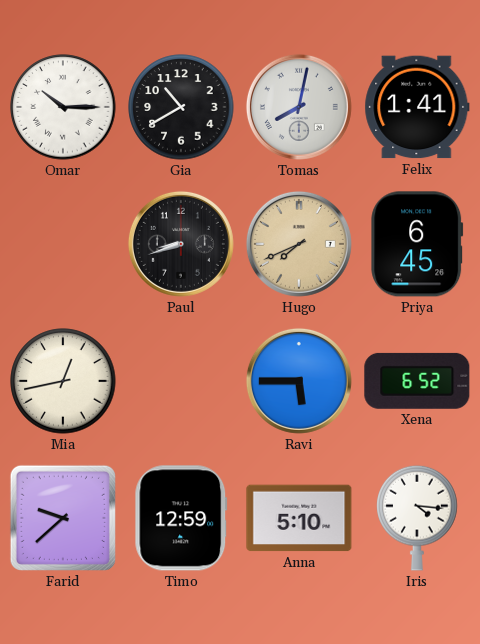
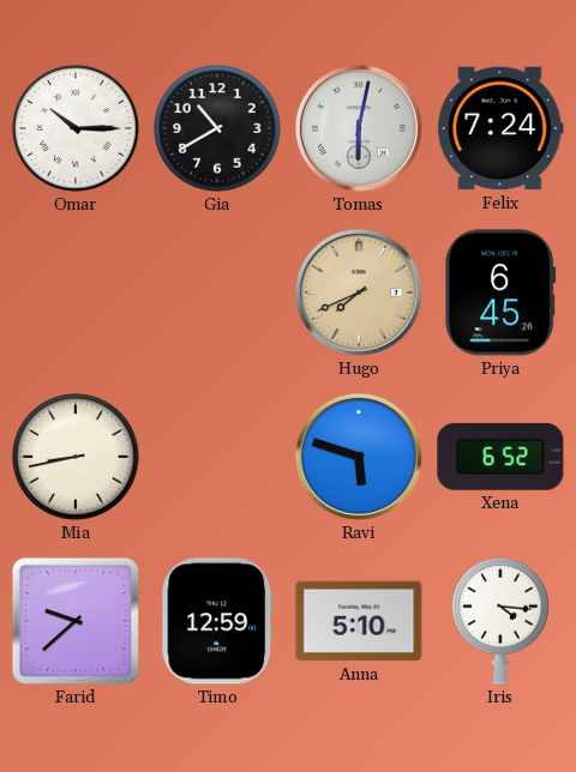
Tomas: 8:02 -> 6:02
Felix: 1:41 -> 7:24
Paul: 8:42 -> none
Mia: 12:43 -> 8:43
Ravi: 5:45 -> 5:48
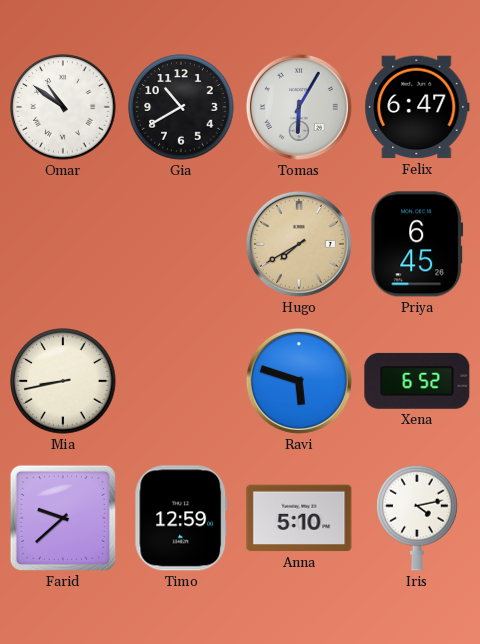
Omar: 10:15 -> 10:51
Tomas: 6:02 -> 6:05
Felix: 7:24 -> 6:47
Hugo: 7:41 -> 7:40
Iris: 4:16 -> 4:13
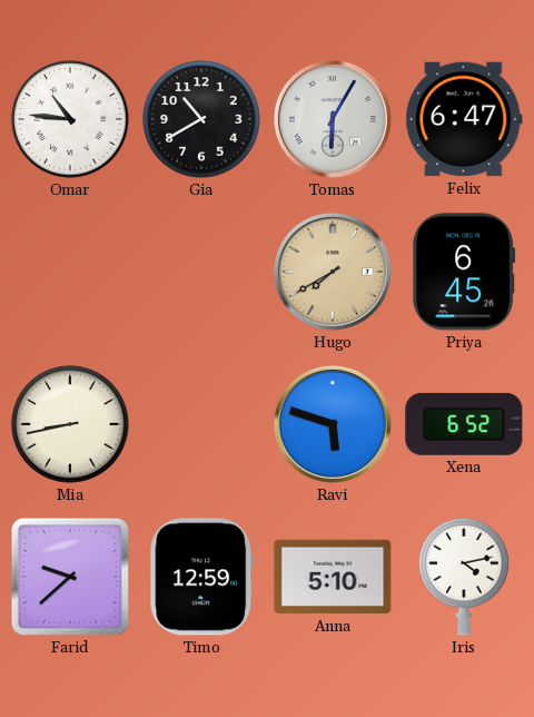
Omar: 10:51 -> 10:46
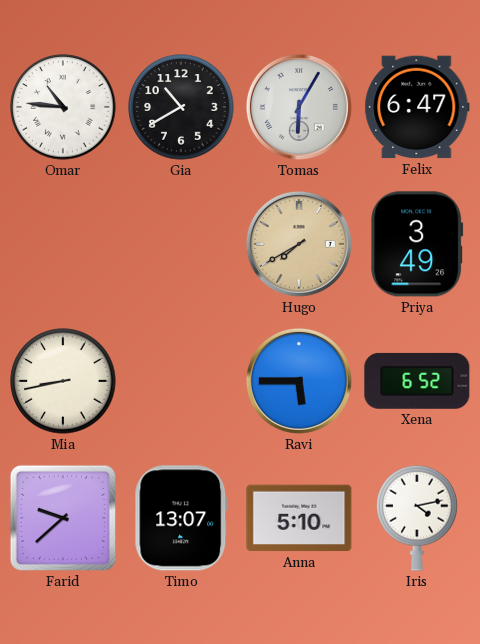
Priya: 6:45 -> 3:49
Ravi: 5:48 -> 5:45
Timo: 12:59 -> 13:07
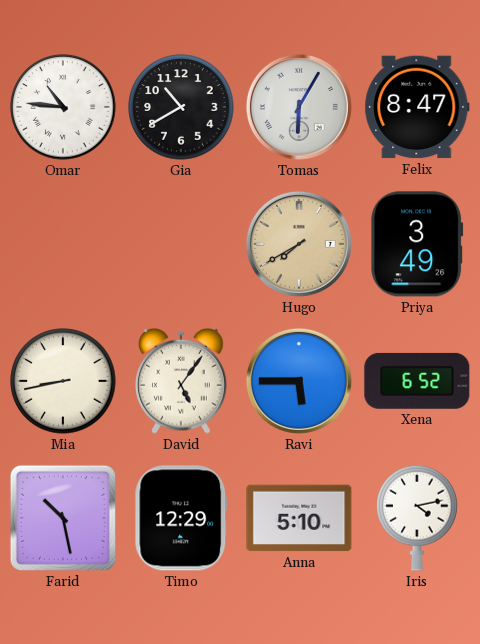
Felix: 6:47 -> 8:47
David: none -> 5:06
Farid: 9:38 -> 10:28
Timo: 13:07 -> 12:29
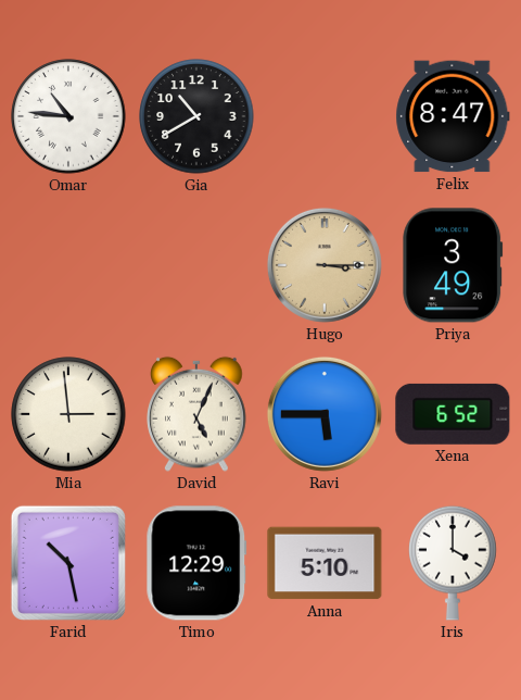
Tomas: 6:05 -> none
Hugo: 7:40 -> 3:15
Mia: 8:43 -> 2:59
David: 5:06 -> 5:04
Iris: 4:13 -> 4:00
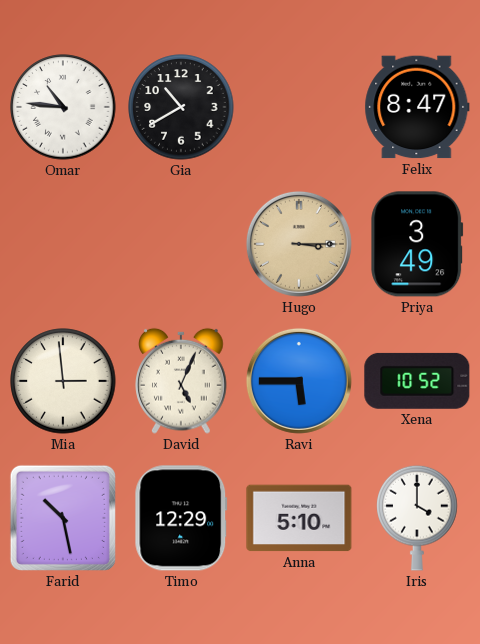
Xena: 6:52 -> 10:52
